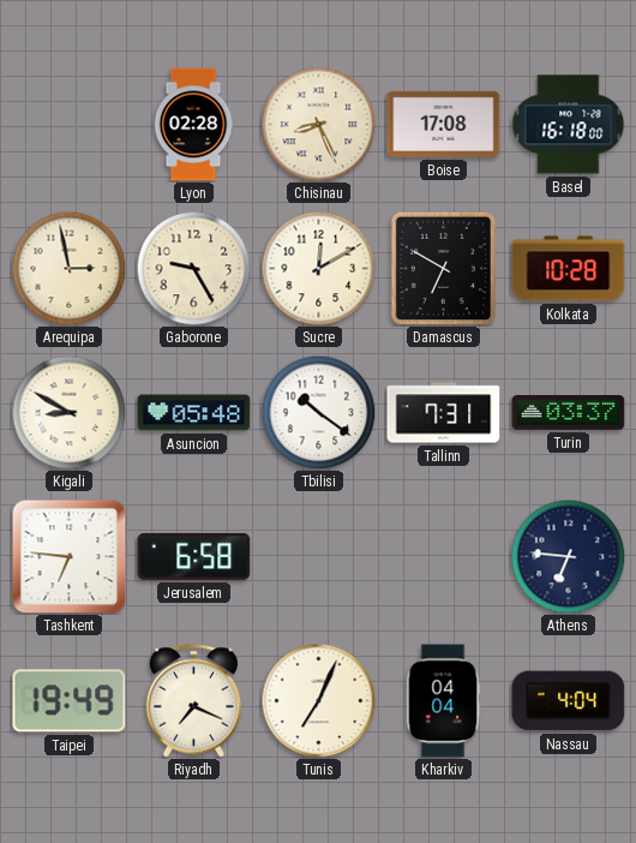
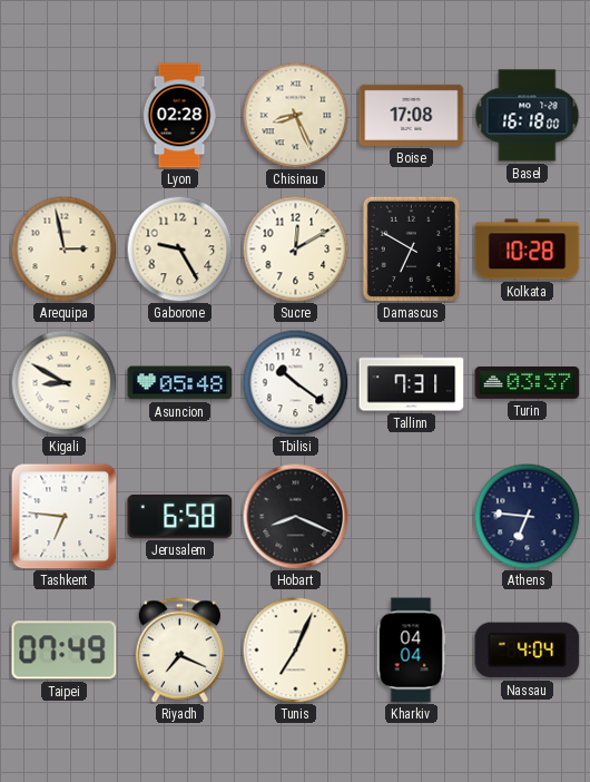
Hobart: none -> 8:19
Taipei: 19:49 -> 07:49
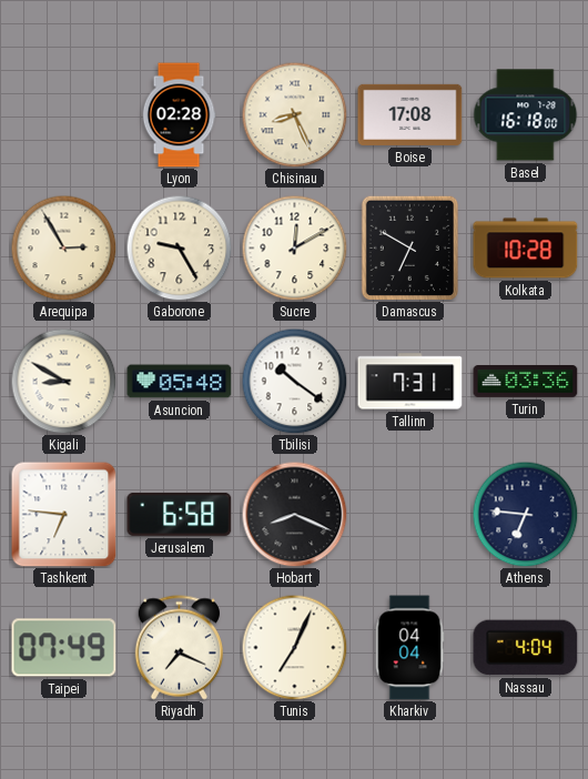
Arequipa: 2:58 -> 2:55
Turin: 03:37 -> 03:36
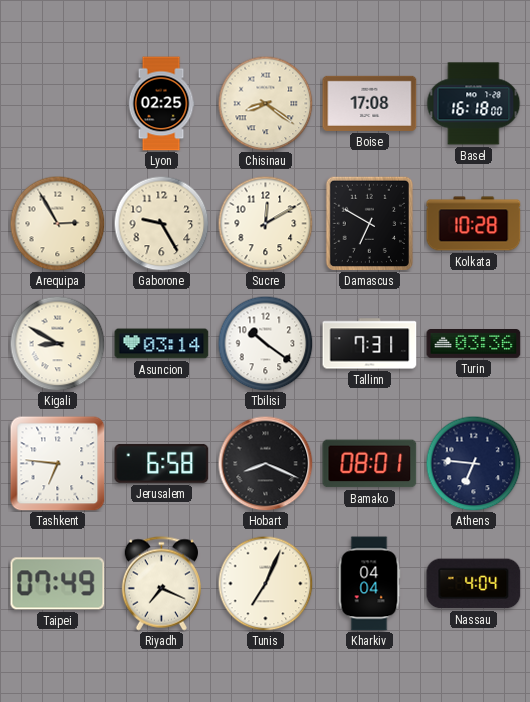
Lyon: 02:28 -> 02:25
Chisinau: 8:26 -> 8:21
Asuncion: 05:48 -> 03:14
Bamako: none -> 08:01
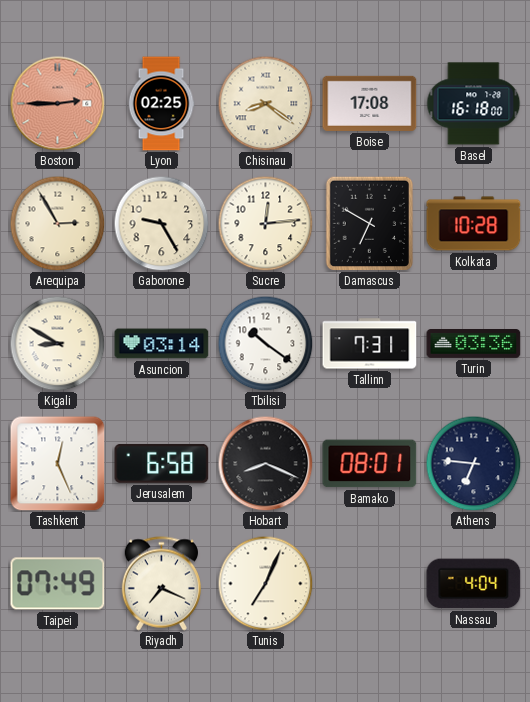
Boston: none -> 2:45
Sucre: 12:10 -> 12:14
Tashkent: 6:46 -> 12:26
Kharkiv: 04:04 -> none
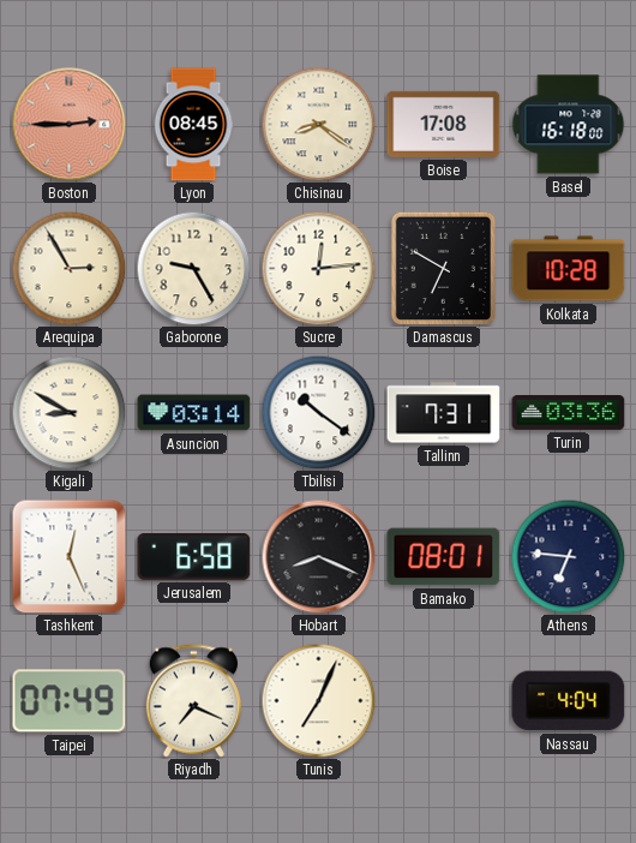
Lyon: 02:25 -> 08:45
